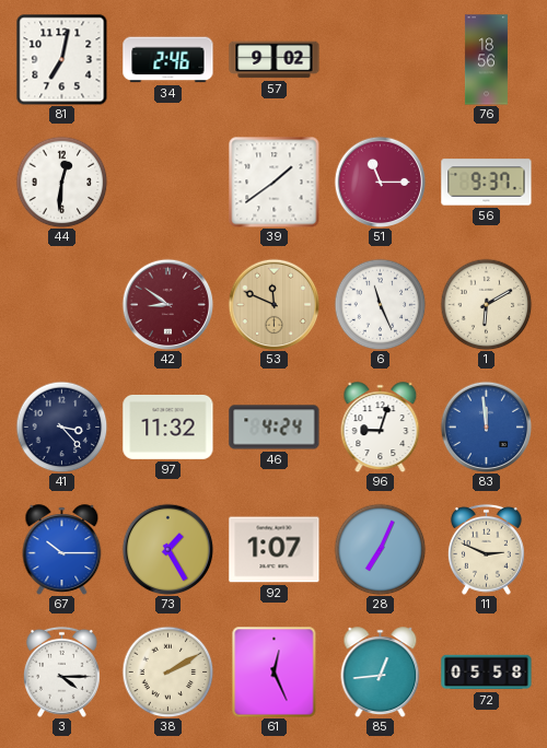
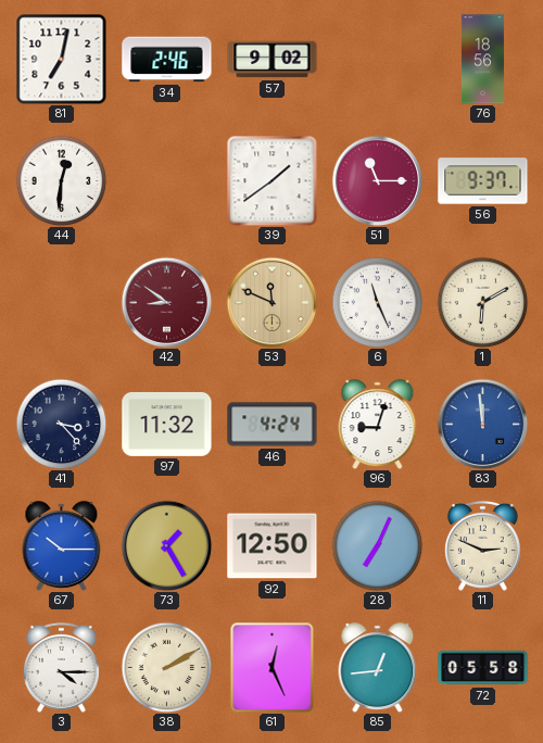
92: 1:07 -> 12:50
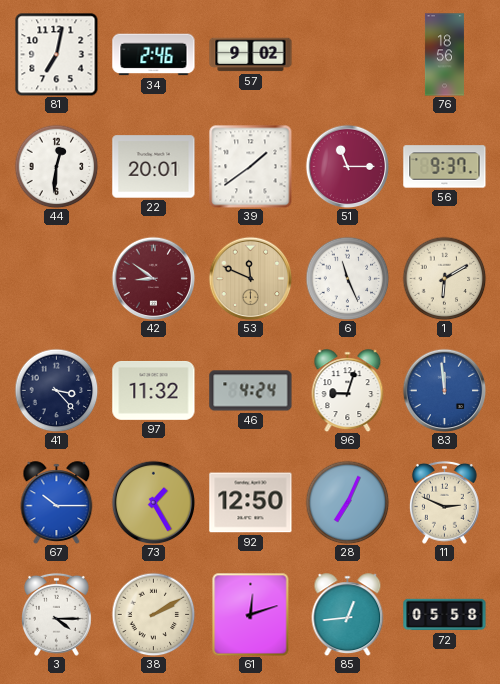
22: none -> 20:01
61: 12:26 -> 12:12
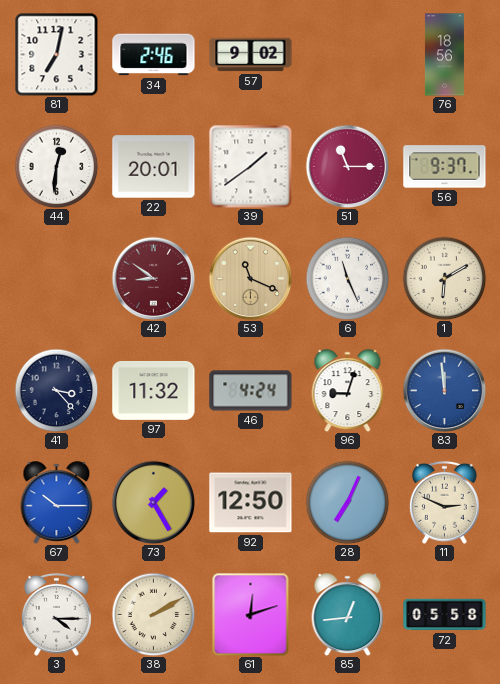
53: 11:49 -> 11:19
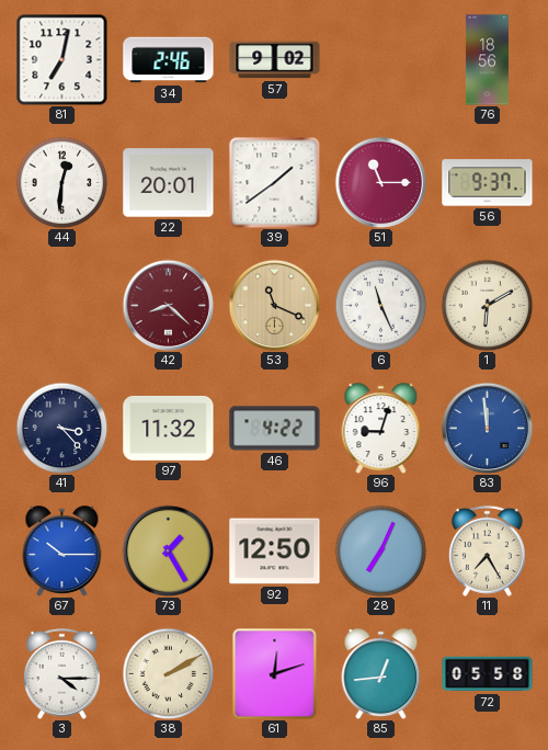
42: 8:51 -> 8:22
46: 4:24 -> 4:22
11: 2:49 -> 7:25
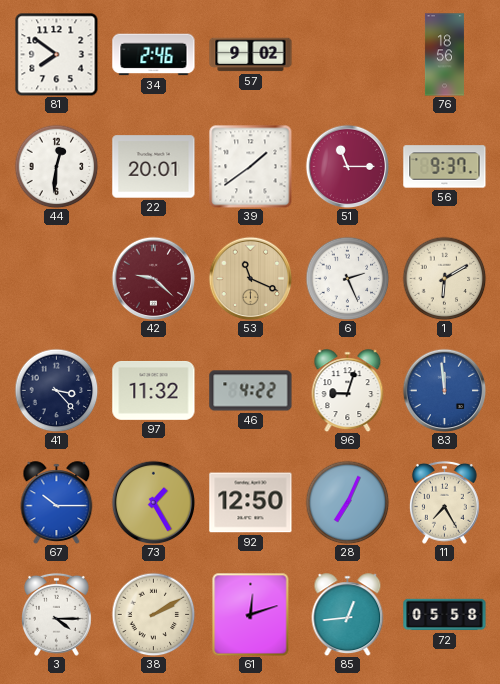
81: 7:02 -> 7:51
42: 8:22 -> 9:22
6: 11:26 -> 2:26
